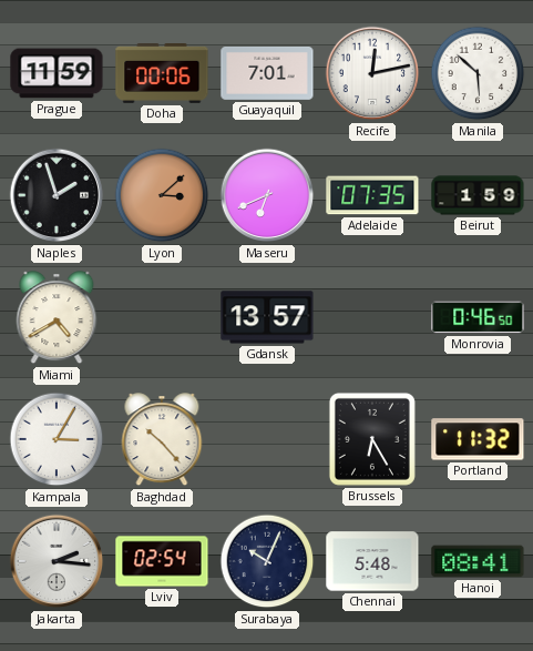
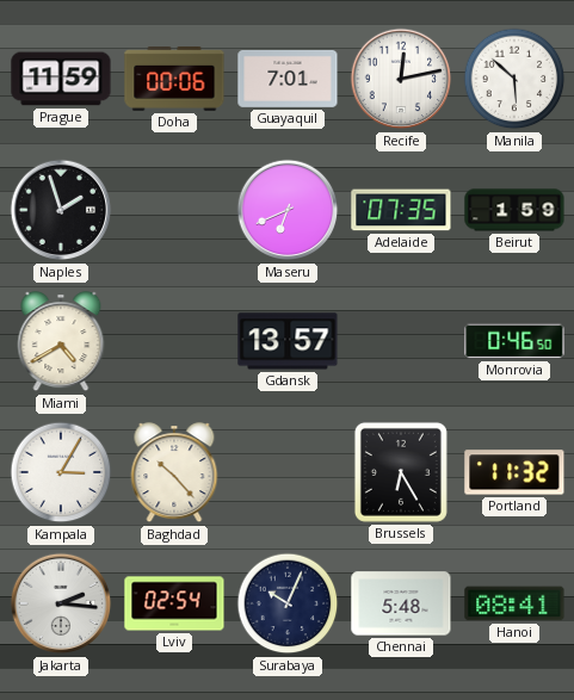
Lyon: 3:08 -> none
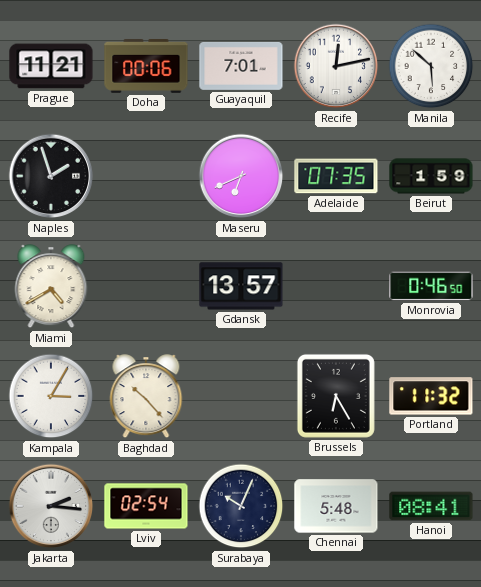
Prague: 11:59 -> 11:21
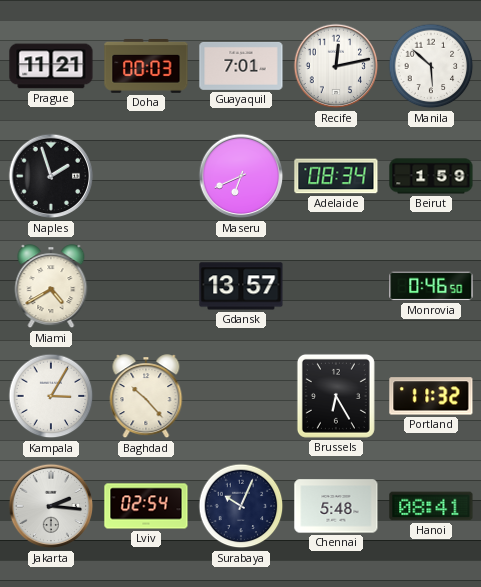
Doha: 00:06 -> 00:03
Adelaide: 07:35 -> 08:34
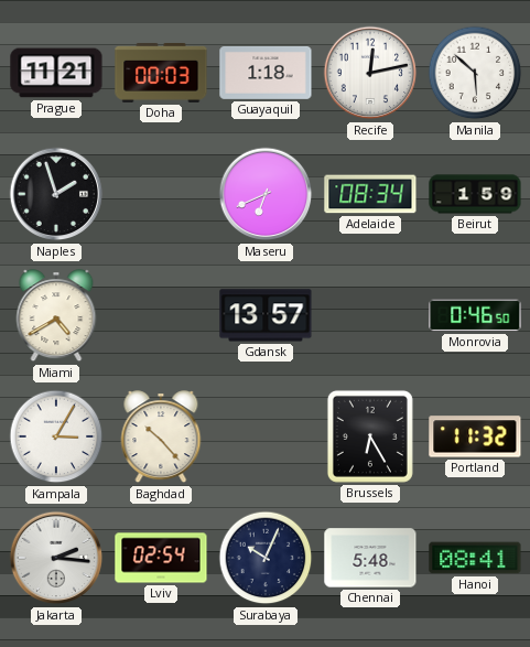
Guayaquil: 7:01 -> 1:18
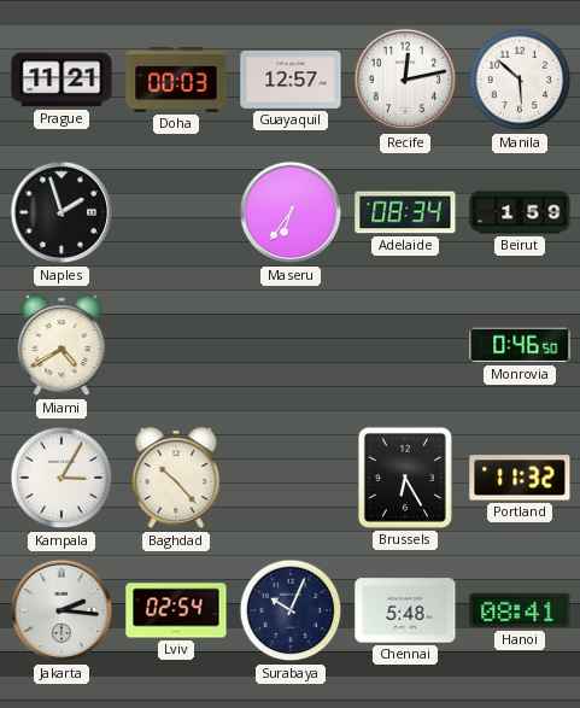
Guayaquil: 1:18 -> 12:57
Maseru: 6:41 -> 6:36
Gdansk: 13:57 -> none
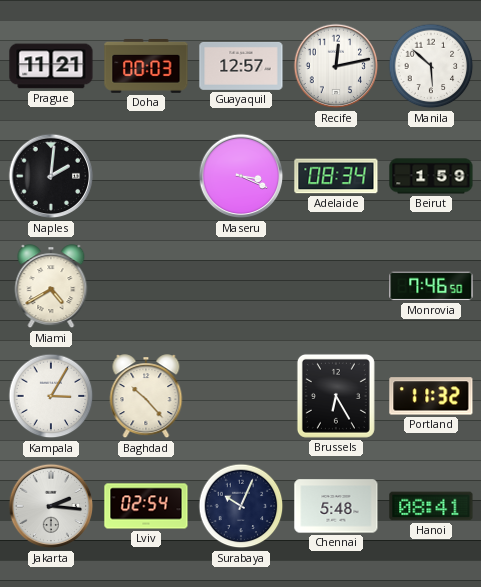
Naples: 1:57 -> 2:01
Maseru: 6:36 -> 3:19
Monrovia: 0:46 -> 7:46
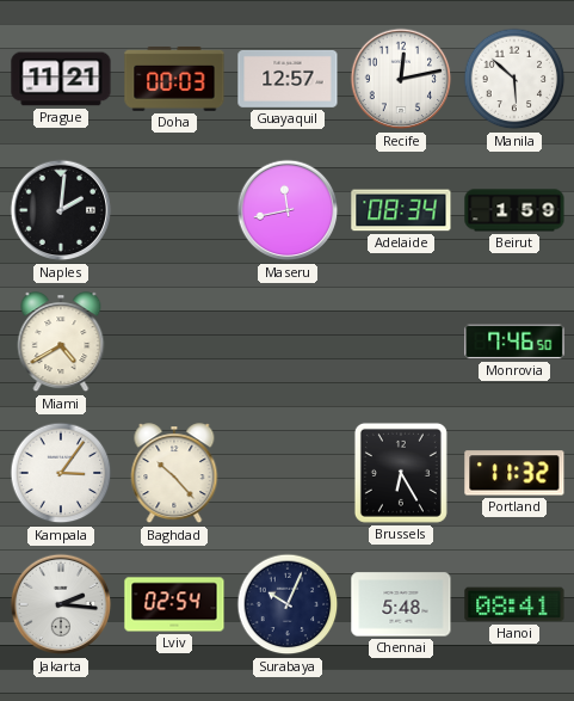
Maseru: 3:19 -> 11:43
Kampala: 3:05 -> 3:06
